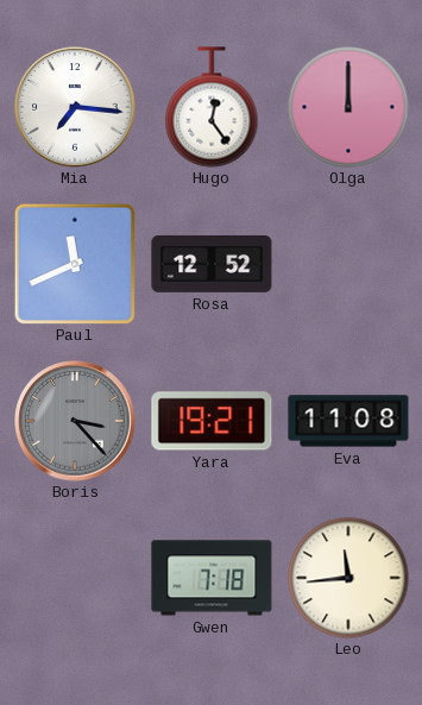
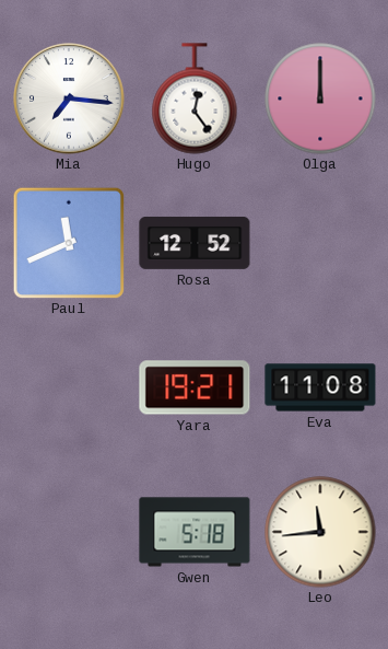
Boris: 3:23 -> none
Gwen: 7:18 -> 5:18
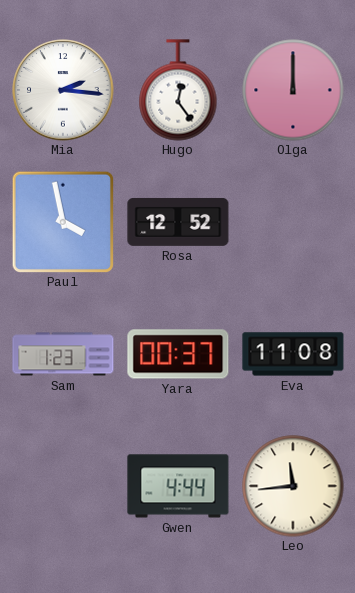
Mia: 7:16 -> 2:16
Paul: 11:41 -> 3:58
Sam: none -> 1:23
Yara: 19:21 -> 00:37
Gwen: 5:18 -> 4:44
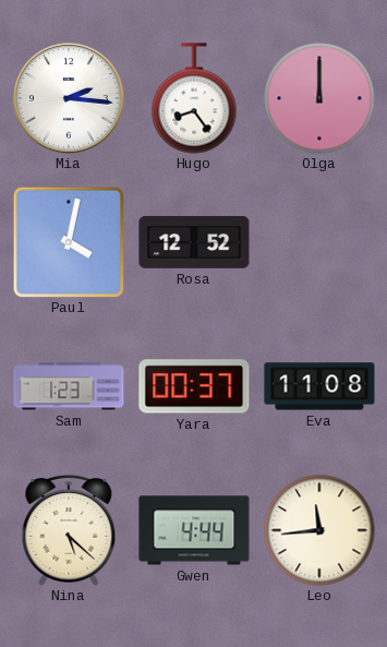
Hugo: 12:24 -> 8:24
Paul: 3:58 -> 4:02
Nina: none -> 5:22
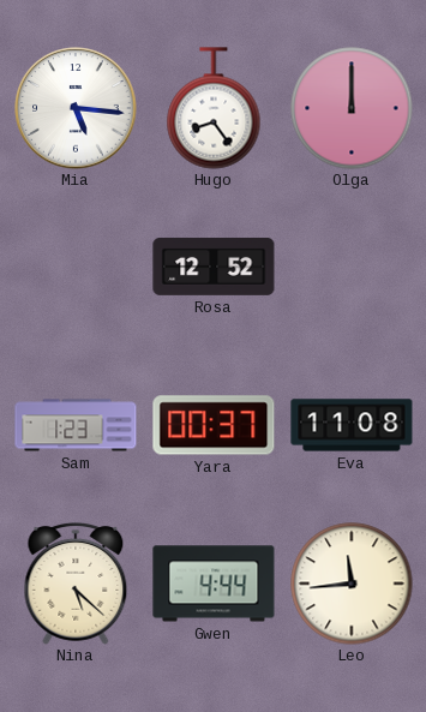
Mia: 2:16 -> 5:16
Paul: 4:02 -> none
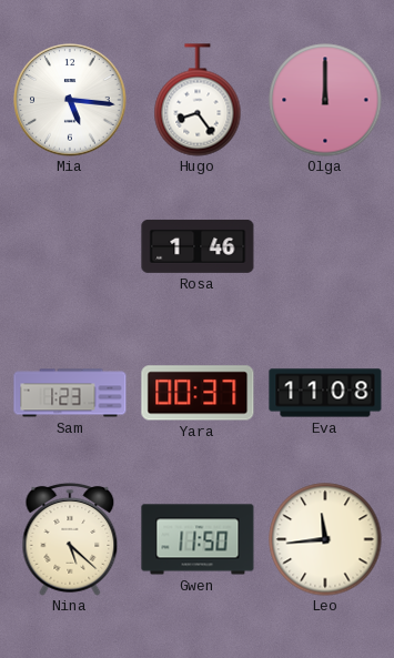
Rosa: 12:52 -> 1:46
Gwen: 4:44 -> 11:50
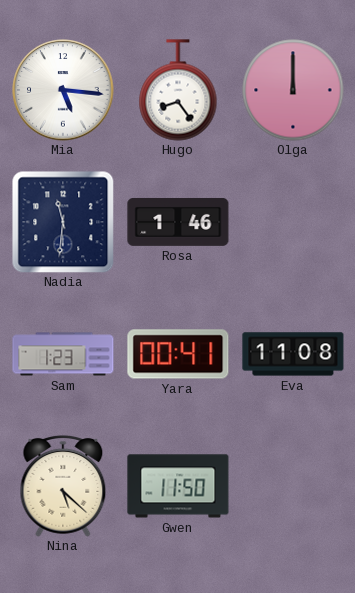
Nadia: none -> 11:31
Yara: 00:37 -> 00:41
Leo: 11:44 -> none
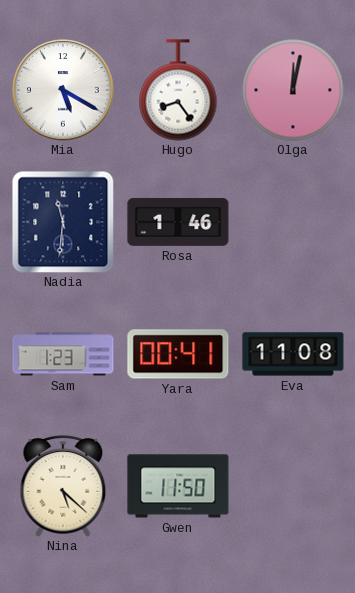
Mia: 5:16 -> 5:20
Olga: 12:00 -> 12:02
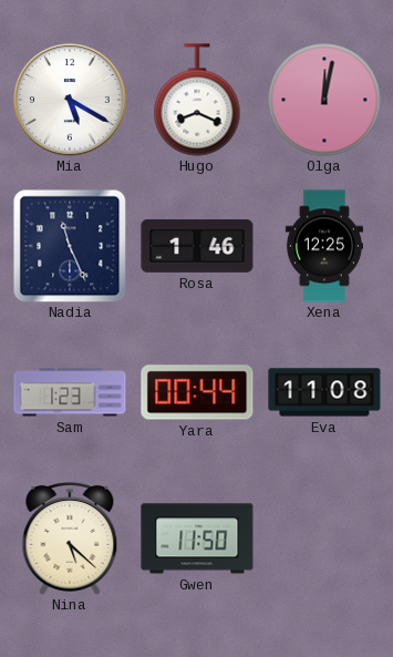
Hugo: 8:24 -> 8:19
Nadia: 11:31 -> 11:26
Xena: none -> 12:25
Yara: 00:41 -> 00:44
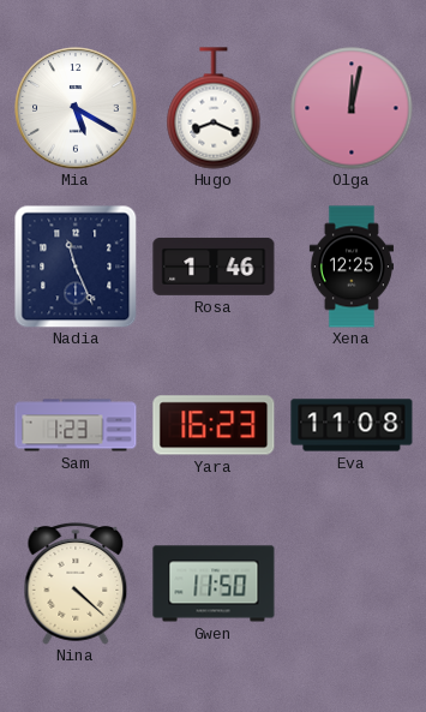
Yara: 00:44 -> 16:23
Nina: 5:22 -> 4:22
